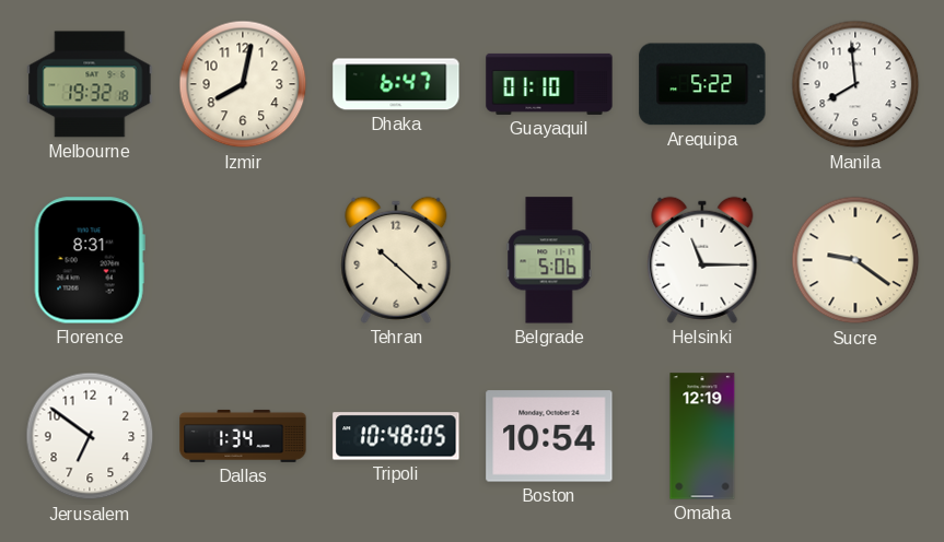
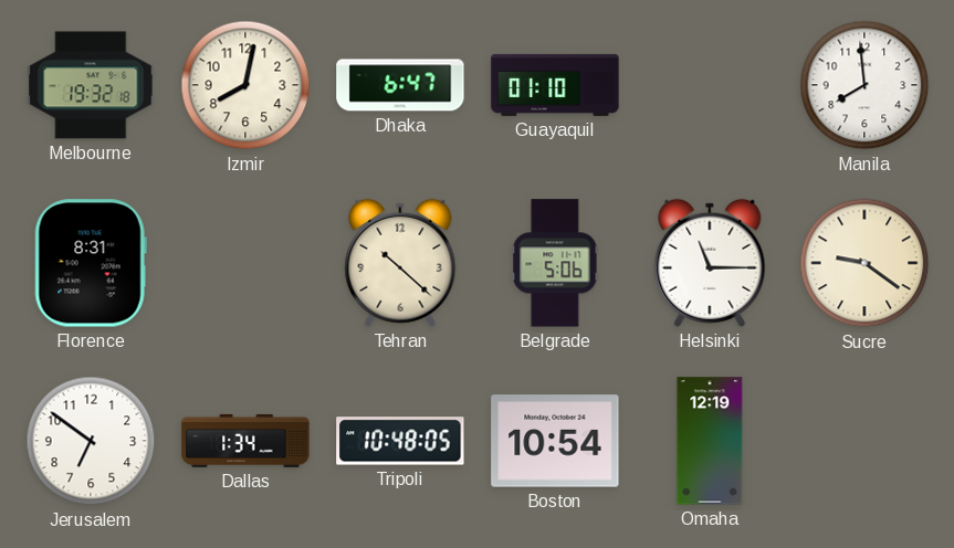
Arequipa: 5:22 -> none
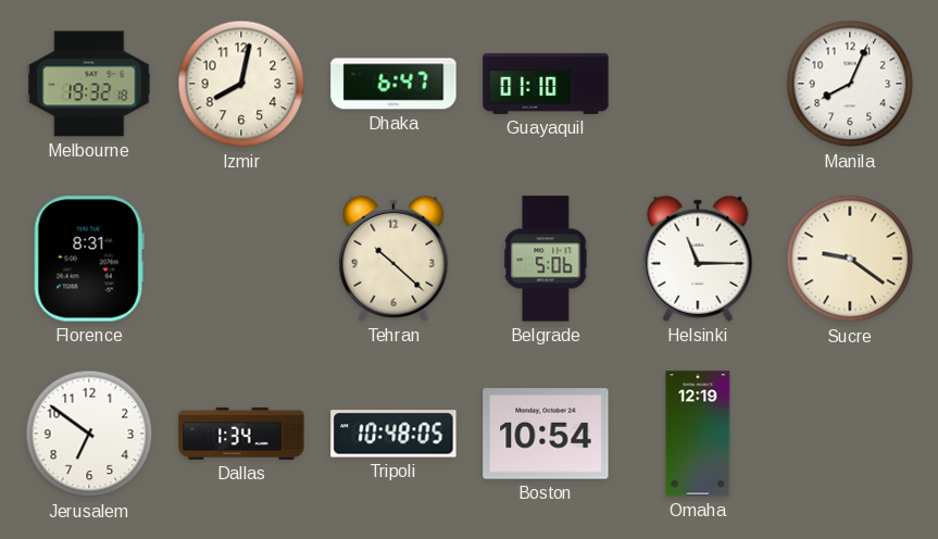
Manila: 7:59 -> 8:04
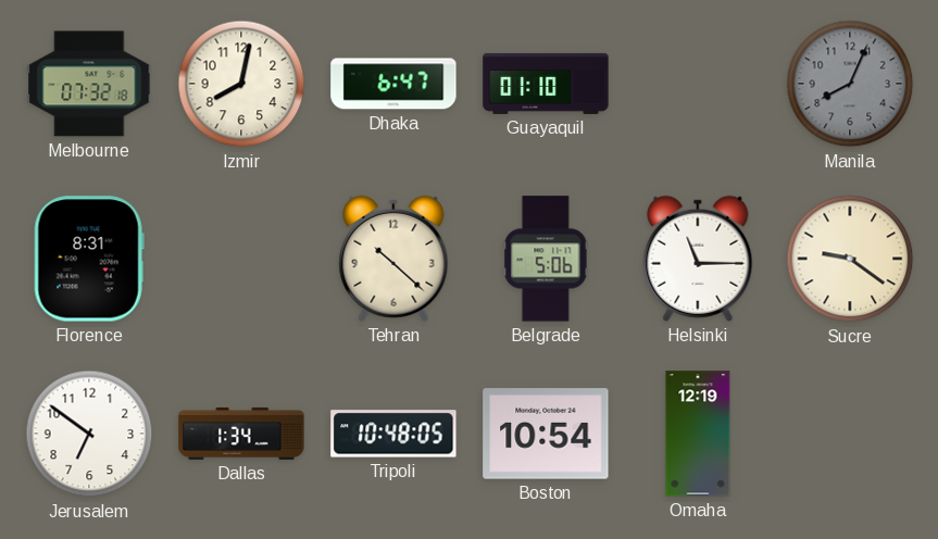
Melbourne: 19:32 -> 07:32
Manila dial: white -> grey
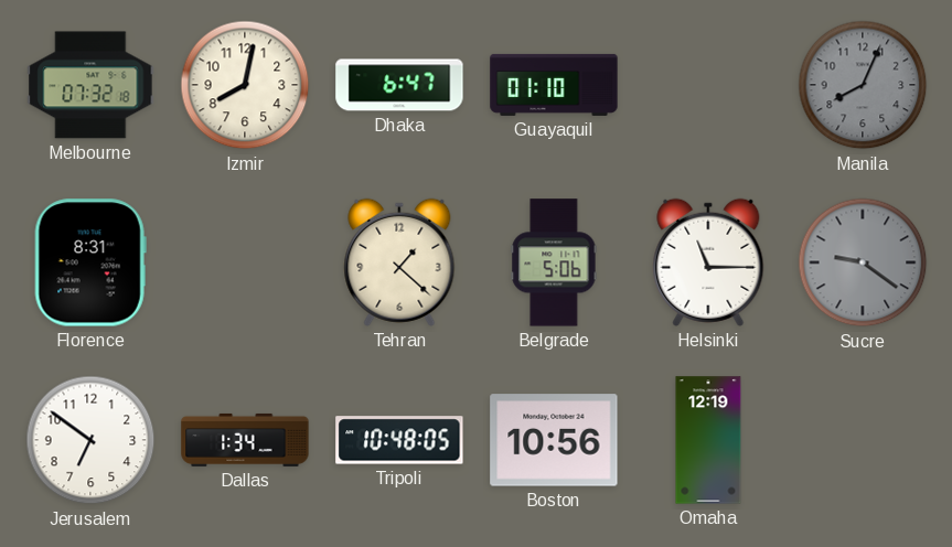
Tehran: 10:22 -> 1:22
Sucre dial: cream -> grey
Boston: 10:54 -> 10:56
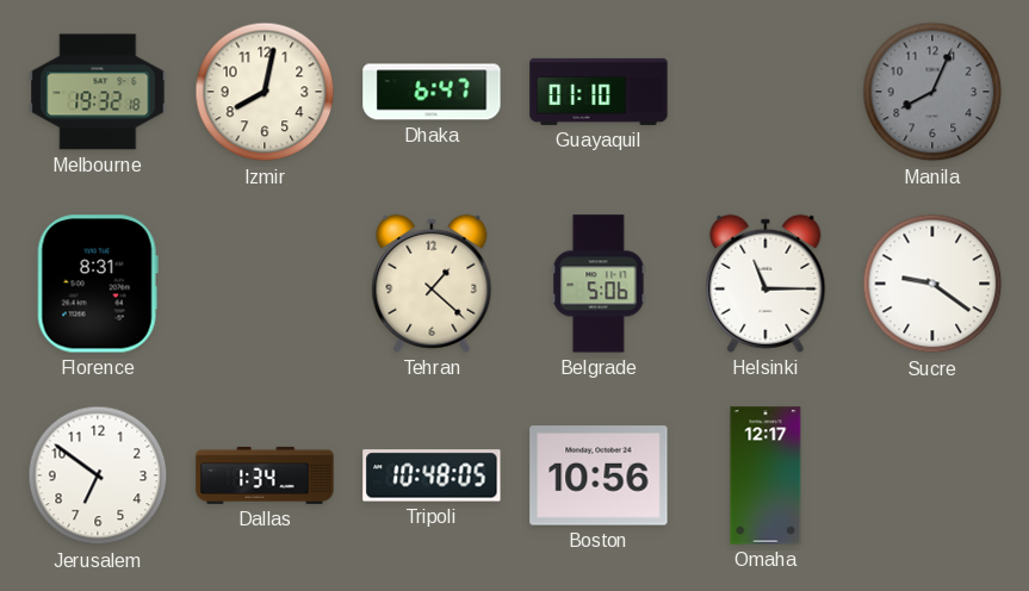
Melbourne: 07:32 -> 19:32
Sucre dial: grey -> white
Omaha: 12:19 -> 12:17
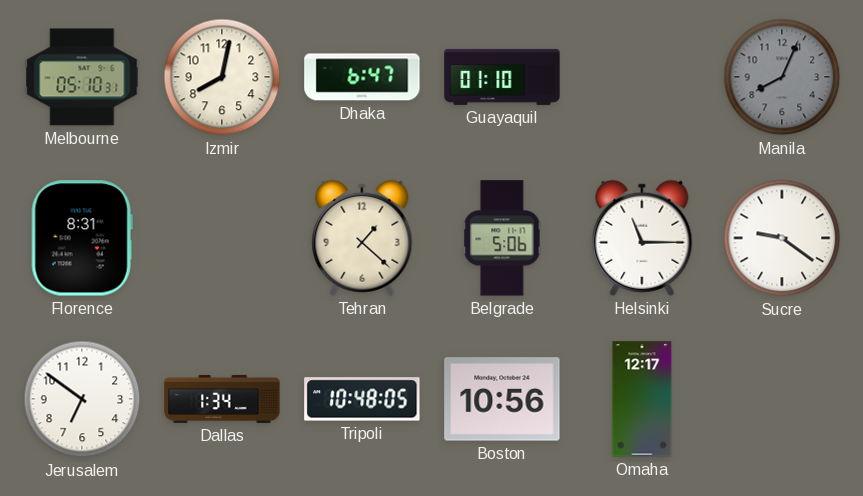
Melbourne: 19:32 -> 05:10
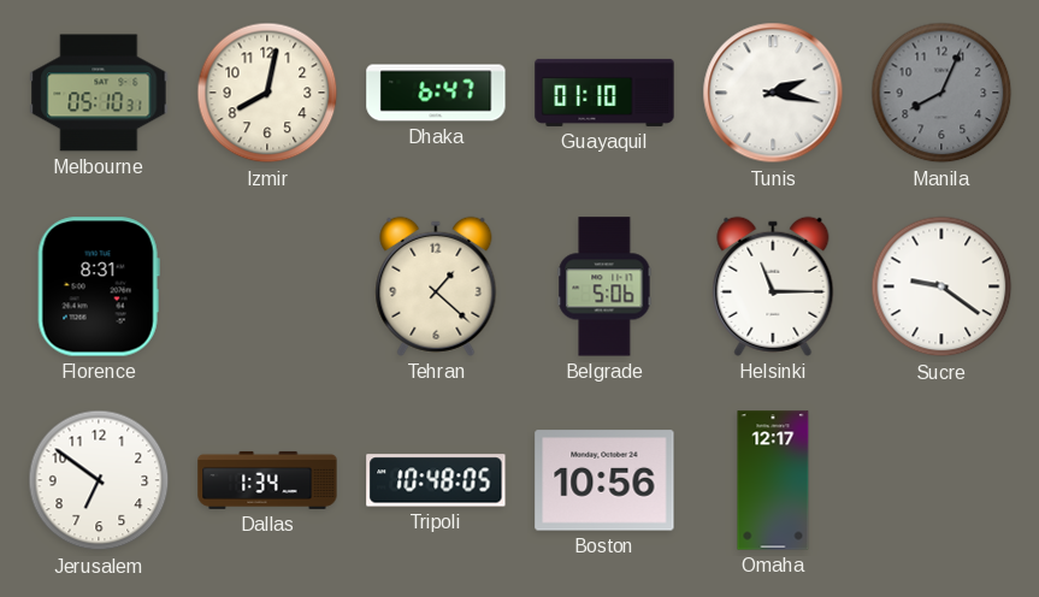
Tunis: none -> 2:17
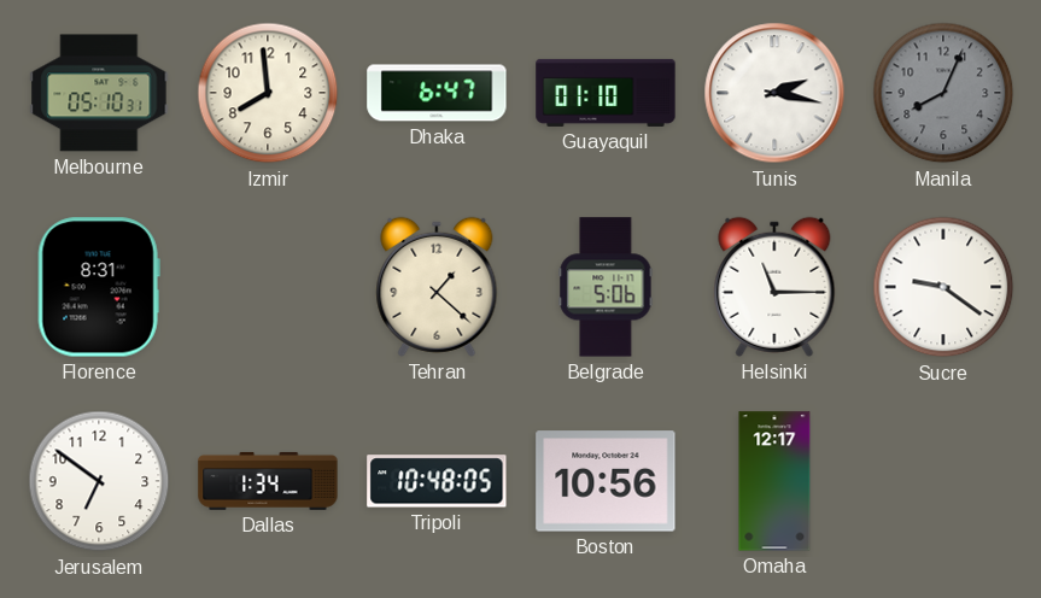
Izmir: 8:02 -> 7:59
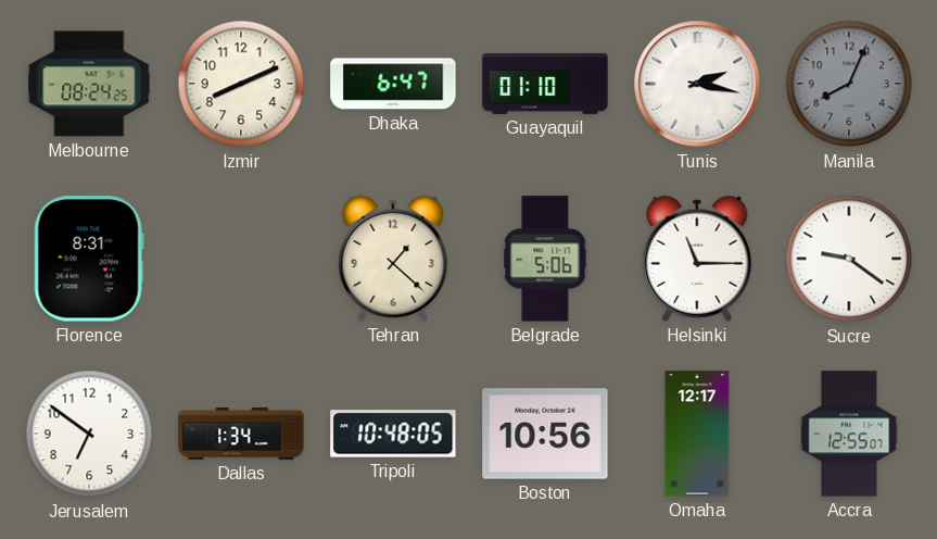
Melbourne: 05:10 -> 08:24
Izmir: 7:59 -> 8:11
Accra: none -> 12:55
